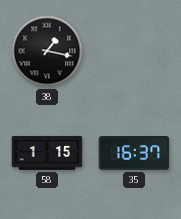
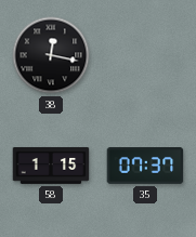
38: 1:17 -> 12:17
35: 16:37 -> 07:37
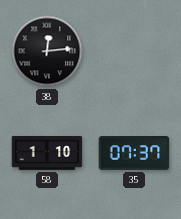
38: 12:17 -> 12:14
58: 1:15 -> 1:10
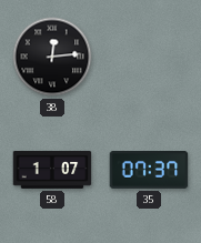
58: 1:10 -> 1:07
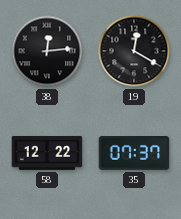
19: none -> 12:20
58: 1:07 -> 12:22
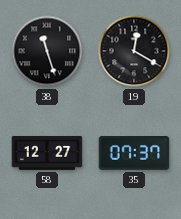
38: 12:14 -> 11:27
58: 12:22 -> 12:27
